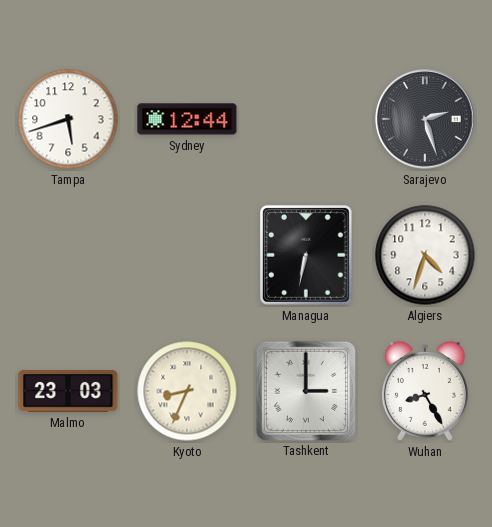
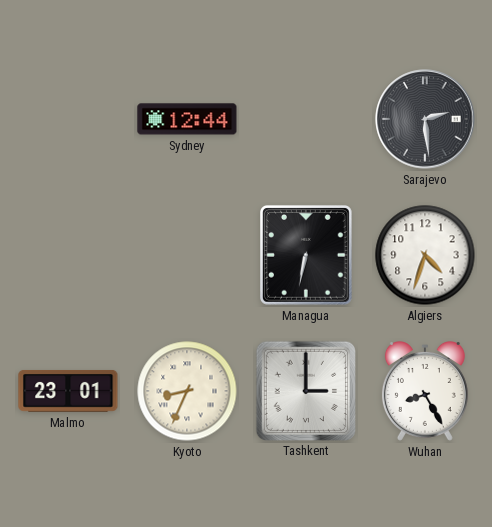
Tampa: 5:42 -> none
Sarajevo: 2:27 -> 2:29
Malmo: 23:03 -> 23:01
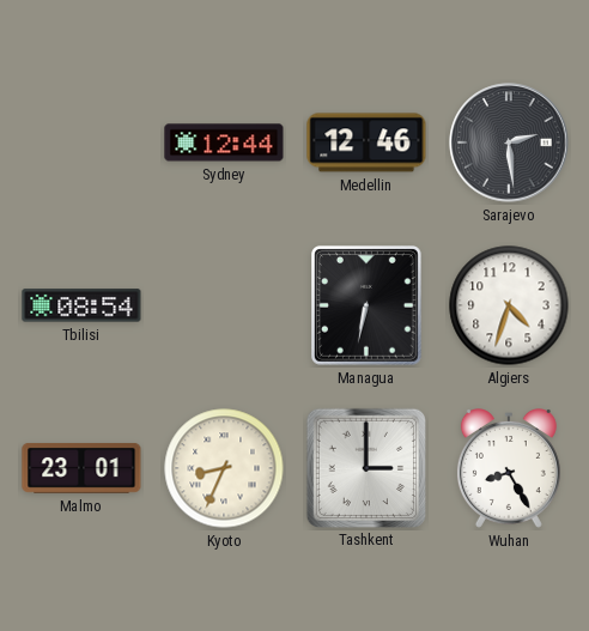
Medellin: none -> 12:46
Tbilisi: none -> 08:54
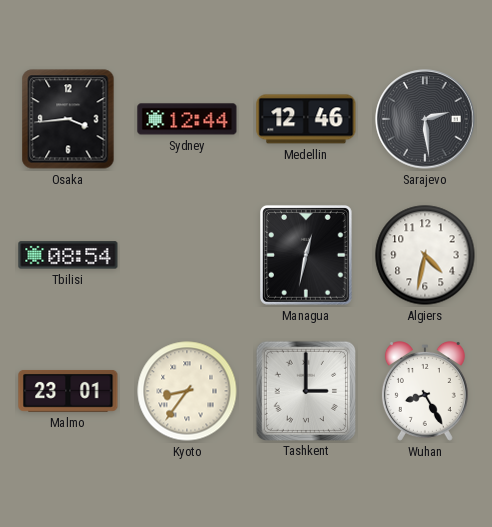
Osaka: none -> 3:44
Managua: 6:32 -> 12:32
Algiers: 4:33 -> 4:32
Kyoto: 8:34 -> 8:36
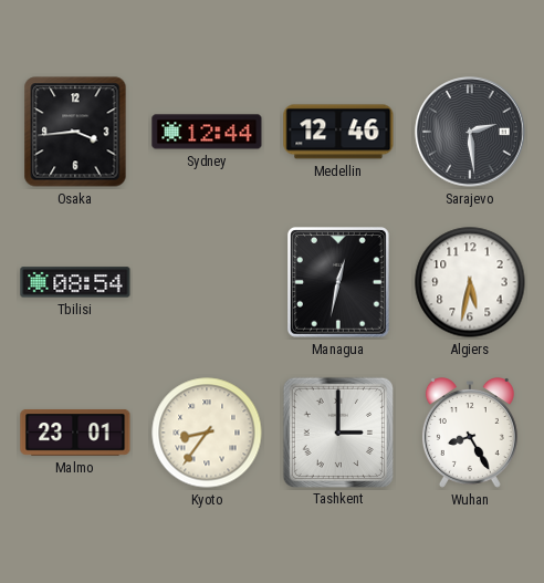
Algiers: 4:32 -> 5:32
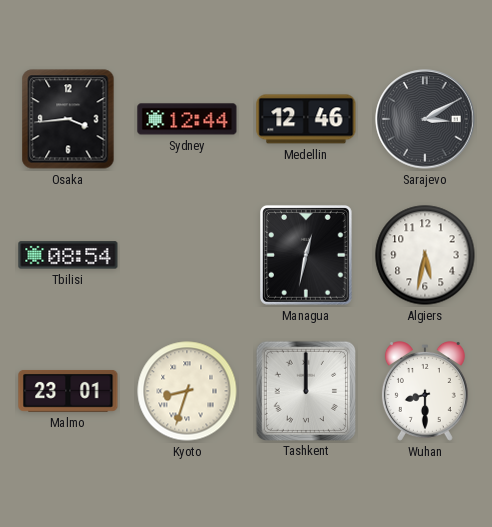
Sarajevo: 2:29 -> 3:10
Kyoto: 8:36 -> 8:33
Tashkent: 3:00 -> 12:00
Wuhan: 8:25 -> 8:30
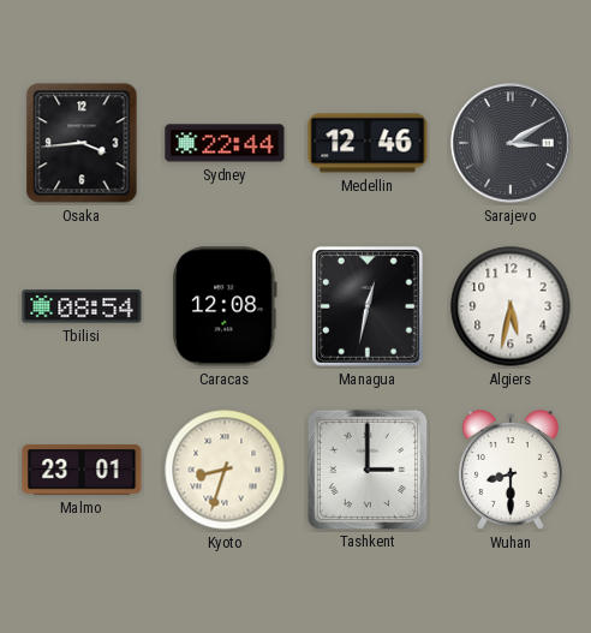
Sydney: 12:44 -> 22:44
Caracas: none -> 12:08
Tashkent: 12:00 -> 3:00
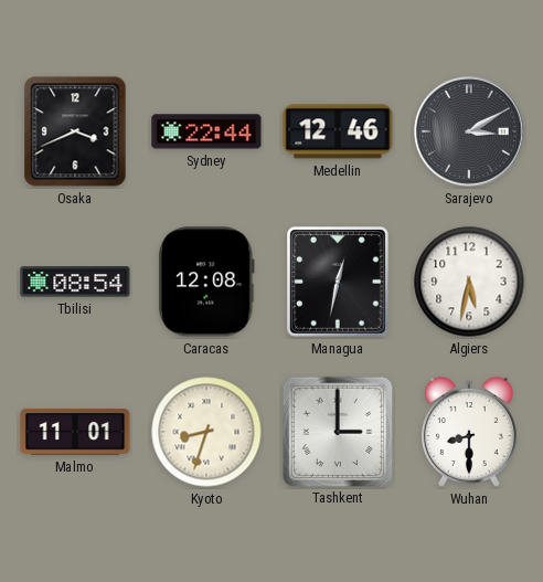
Osaka: 3:44 -> 3:41
Malmo: 23:01 -> 11:01
